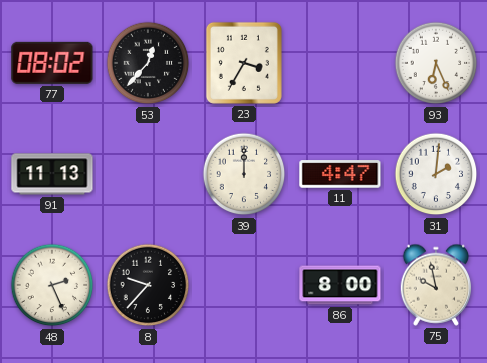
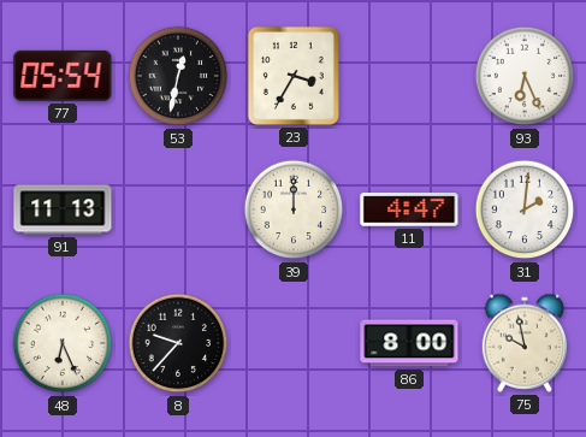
77: 08:02 -> 05:54
53: 12:37 -> 12:32
48: 2:26 -> 6:26
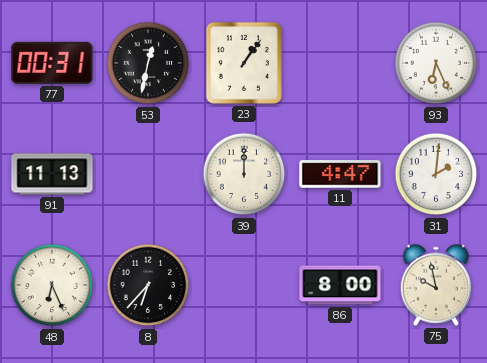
77: 05:54 -> 00:31
23: 3:35 -> 1:06
8: 9:37 -> 6:37
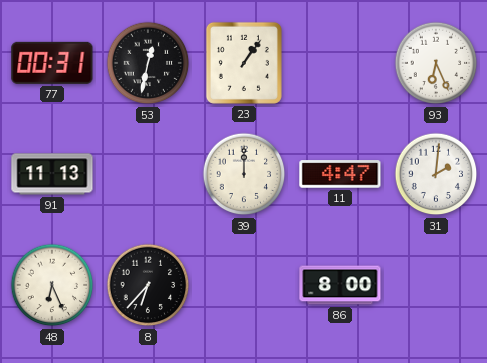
75: 9:58 -> none
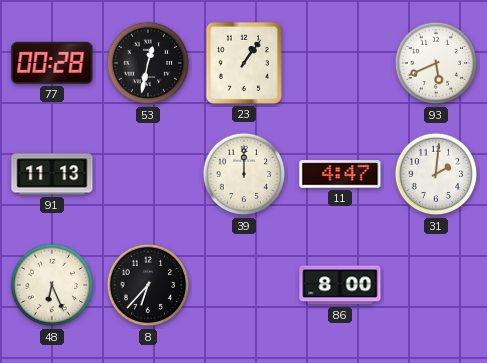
77: 00:31 -> 00:28
93: 6:26 -> 5:41
